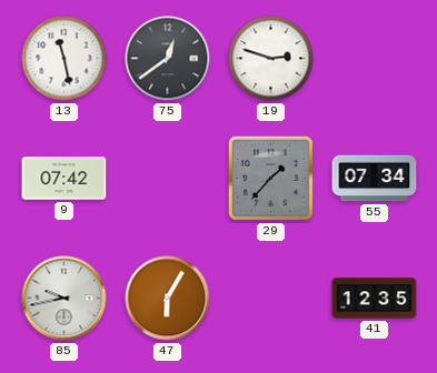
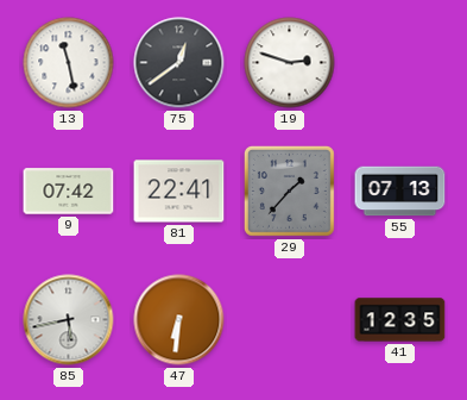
81: none -> 22:41
55: 07:34 -> 07:13
85: 9:43 -> 5:43
47: 6:05 -> 6:31
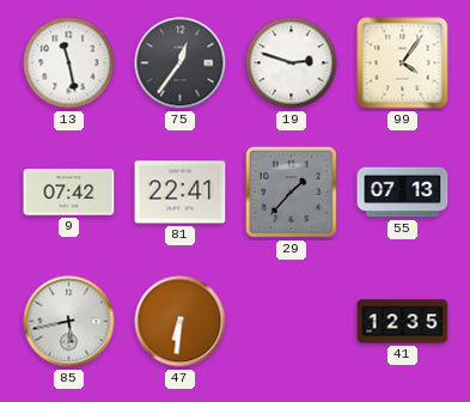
75: 12:39 -> 12:36
99: none -> 4:06
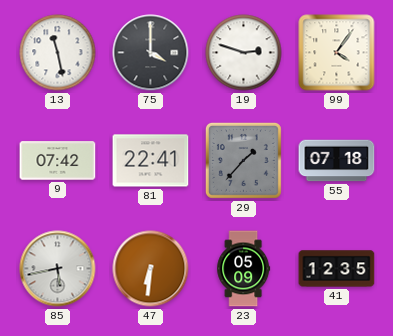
75: 12:36 -> 4:00
55: 07:13 -> 07:18
23: none -> 05:09
